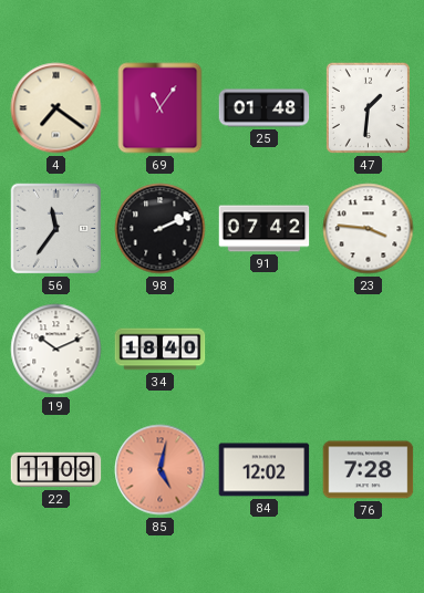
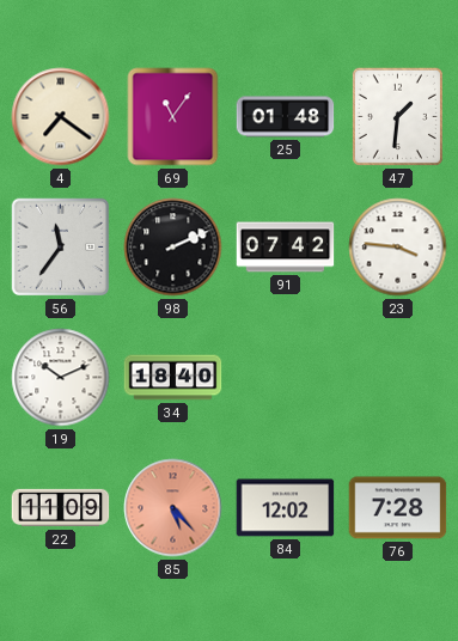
85: 5:02 -> 5:23
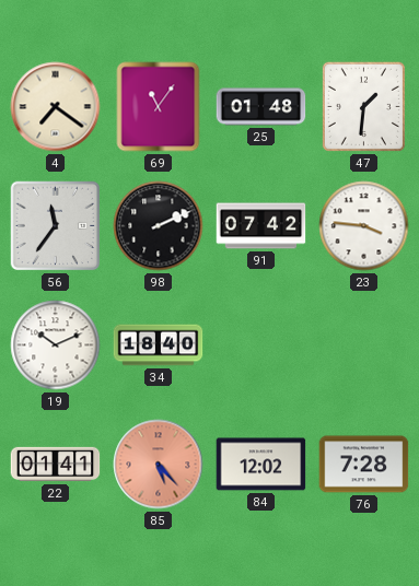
22: 11:09 -> 01:41
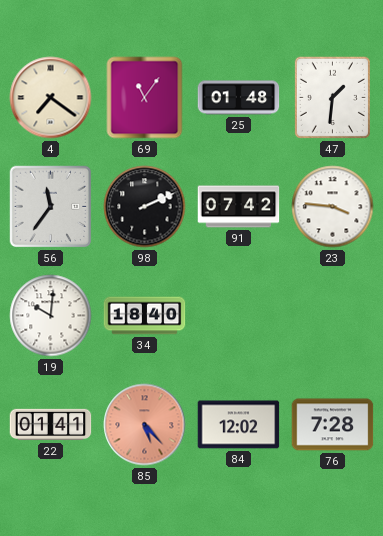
19: 10:11 -> 10:01
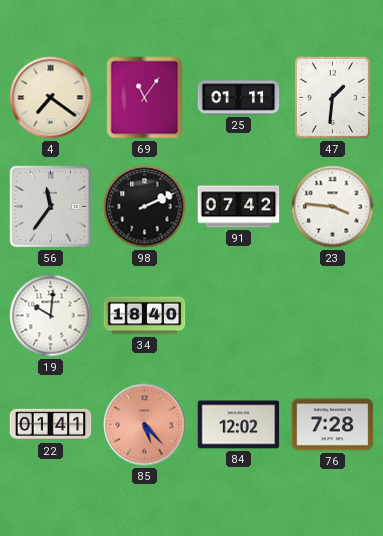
25: 01:48 -> 01:11
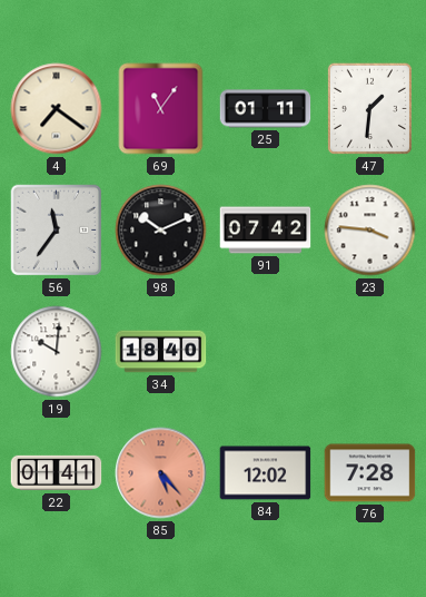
98: 2:11 -> 10:11
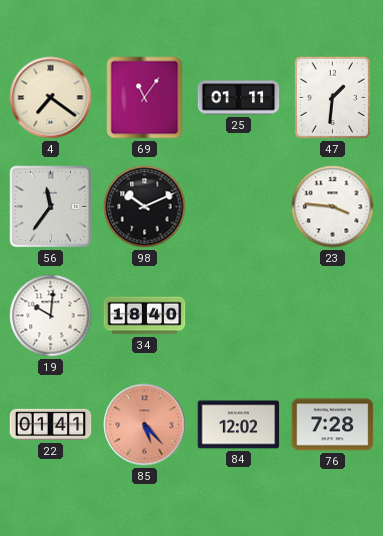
91: 07:42 -> none
